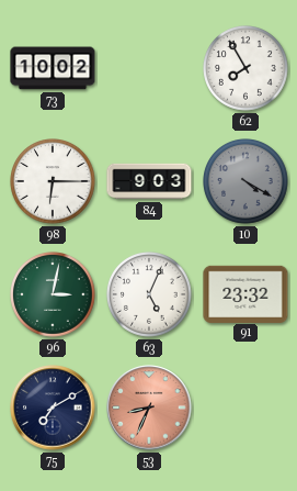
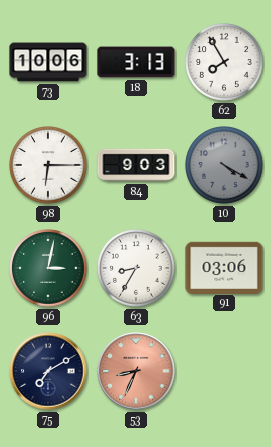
73: 10:02 -> 10:06
18: none -> 3:13
63: 5:04 -> 8:35
91: 23:32 -> 03:06
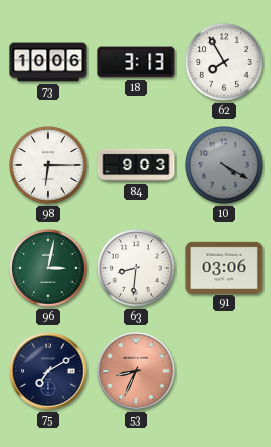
63: 8:35 -> 8:31
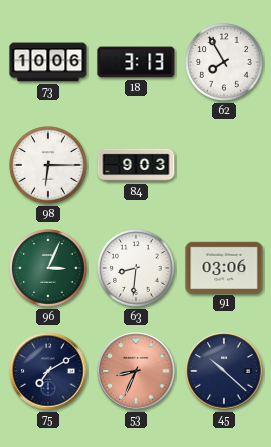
10: 4:20 -> none
96: 3:02 -> 3:04
45: none -> 10:22
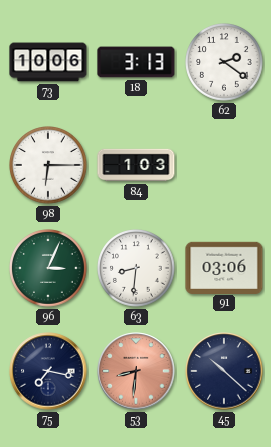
62: 7:55 -> 2:21
84: 9:03 -> 1:03
75: 7:10 -> 7:17
53: 8:34 -> 8:31
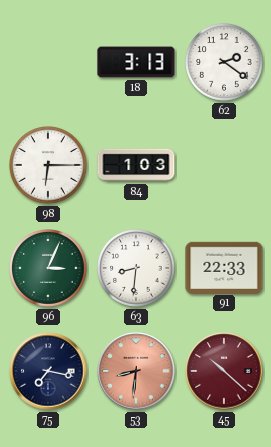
73: 10:06 -> none
91: 03:06 -> 22:33
45 dial: navy -> burgundy
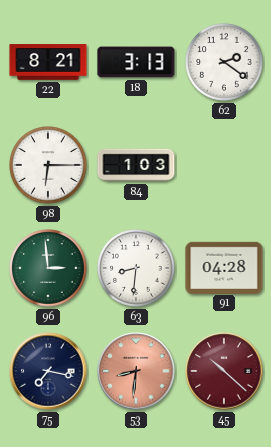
22: none -> 8:21
96: 3:04 -> 2:59
91: 22:33 -> 04:28
